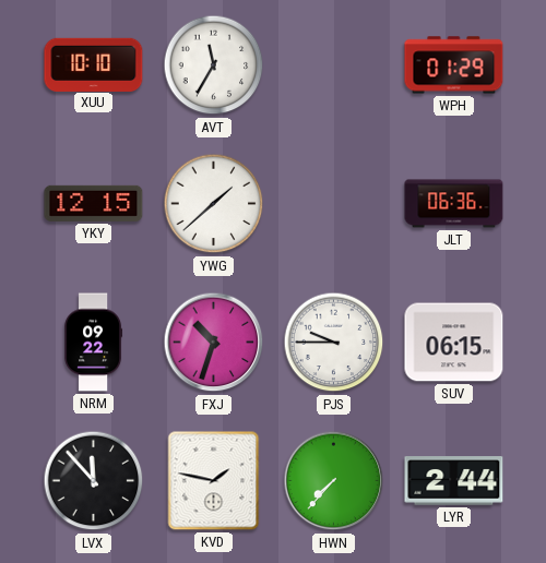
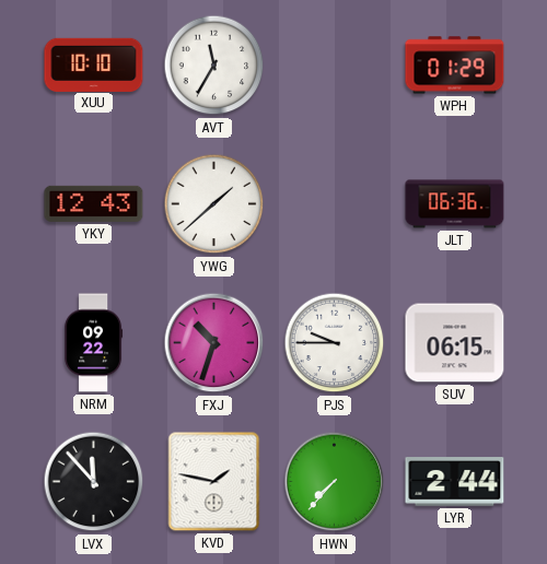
YKY: 12:15 -> 12:43
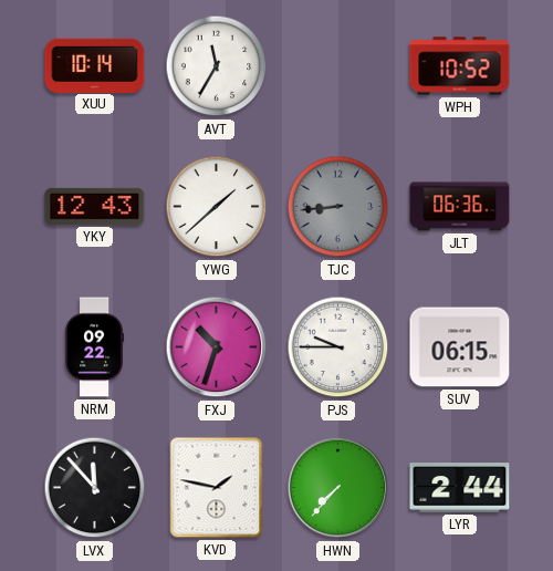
XUU: 10:10 -> 10:14
WPH: 01:29 -> 10:52
TJC: none -> 8:44
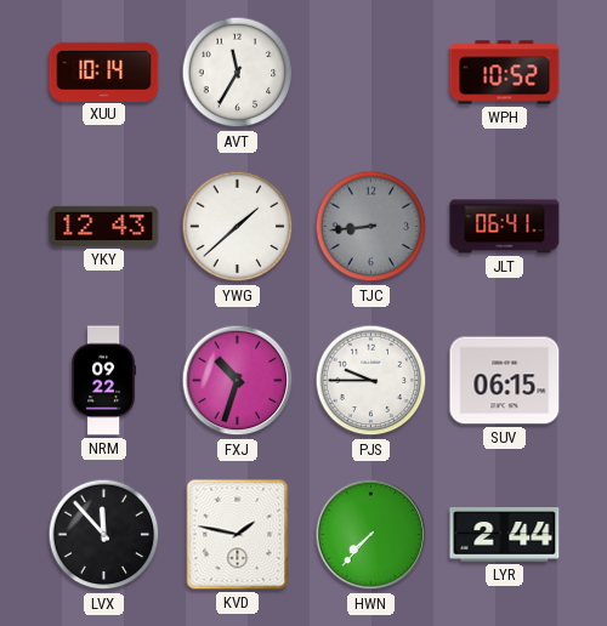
JLT: 06:36 -> 06:41
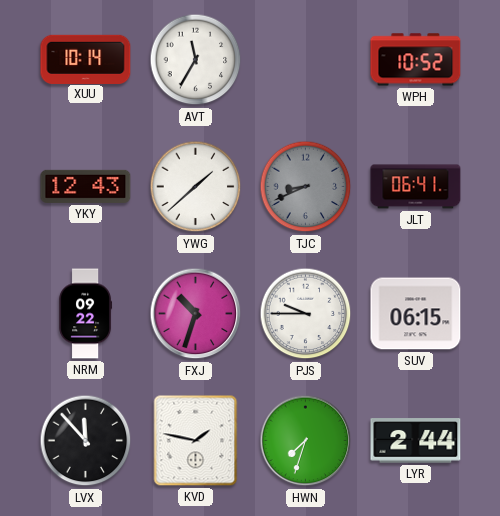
TJC: 8:44 -> 8:41
HWN: 7:37 -> 7:33
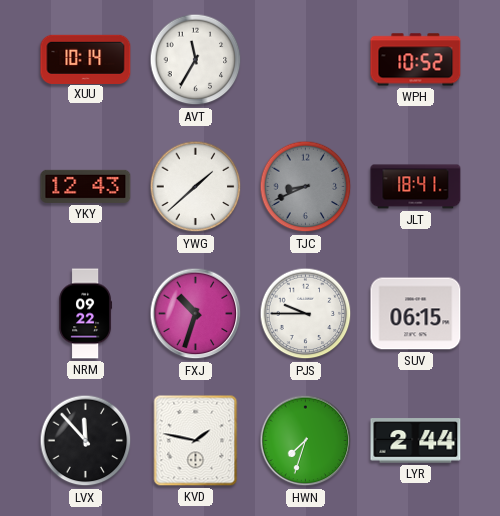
JLT: 06:41 -> 18:41
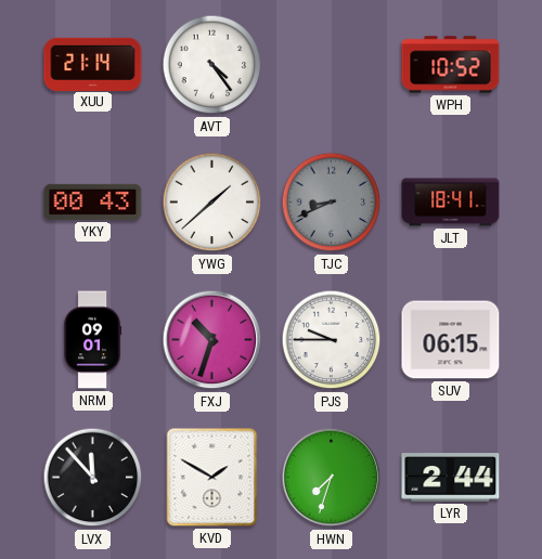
XUU: 10:14 -> 21:14
AVT: 11:35 -> 4:24
YKY: 12:43 -> 00:43
NRM: 09:22 -> 09:01
KVD: 1:47 -> 1:50
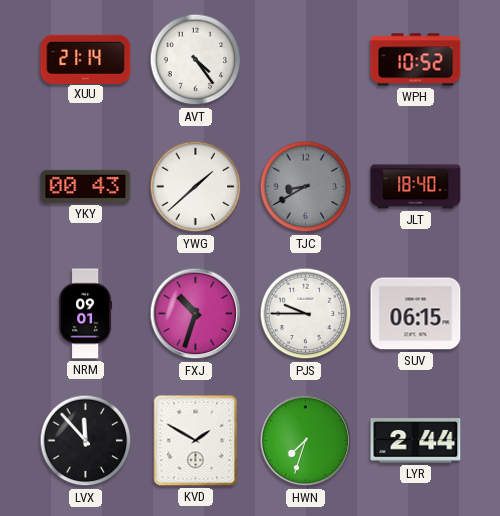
TJC: 8:41 -> 8:40
JLT: 18:41 -> 18:40
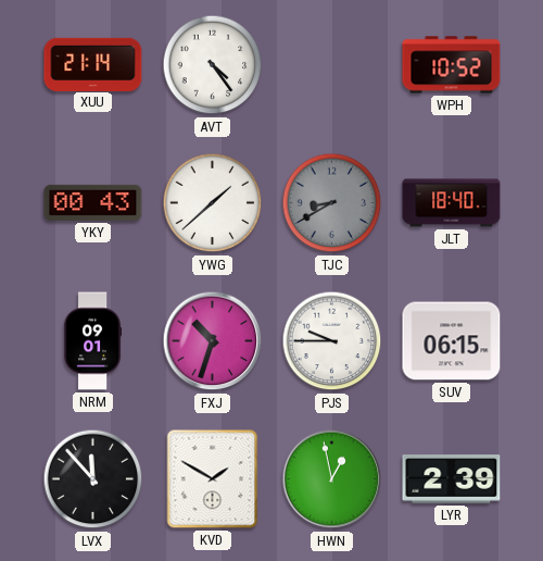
HWN: 7:33 -> 12:58
LYR: 2:44 -> 2:39
